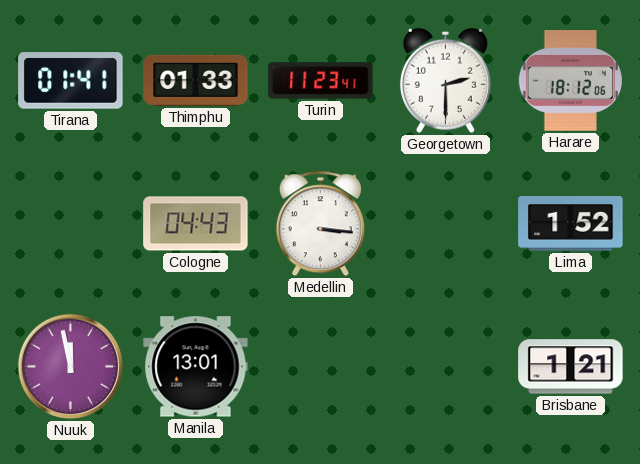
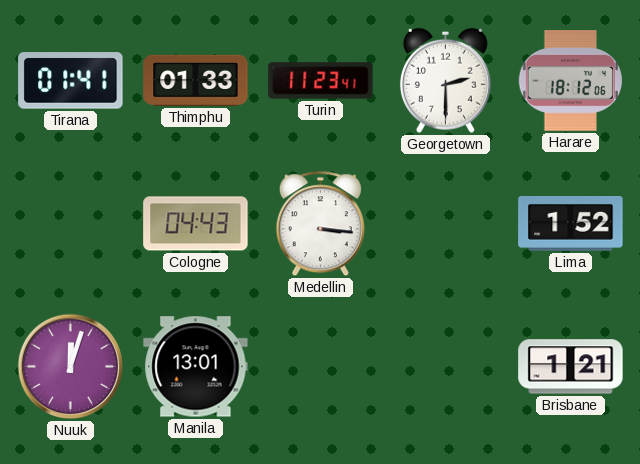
Nuuk: 11:58 -> 12:03
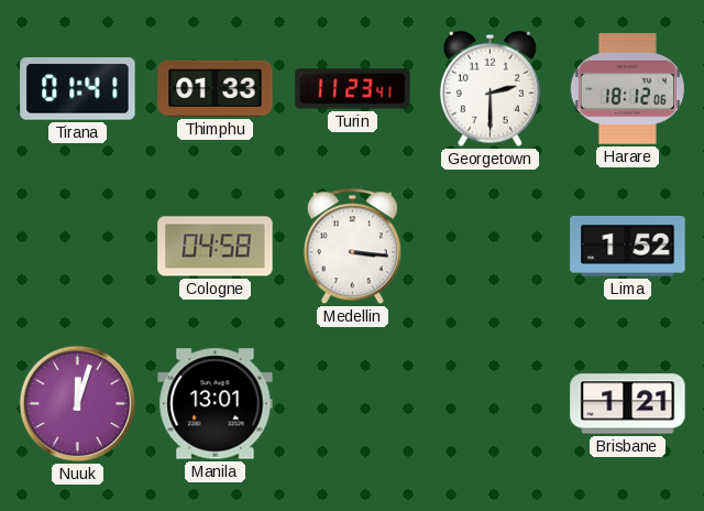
Cologne: 04:43 -> 04:58
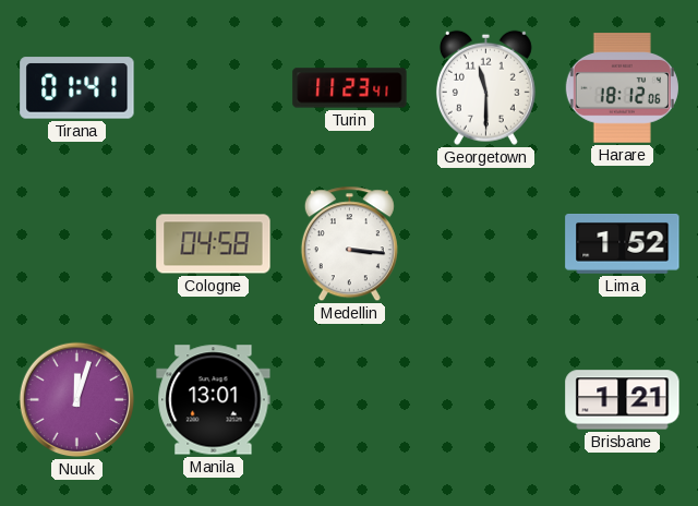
Thimphu: 01:33 -> none
Georgetown: 2:30 -> 11:30
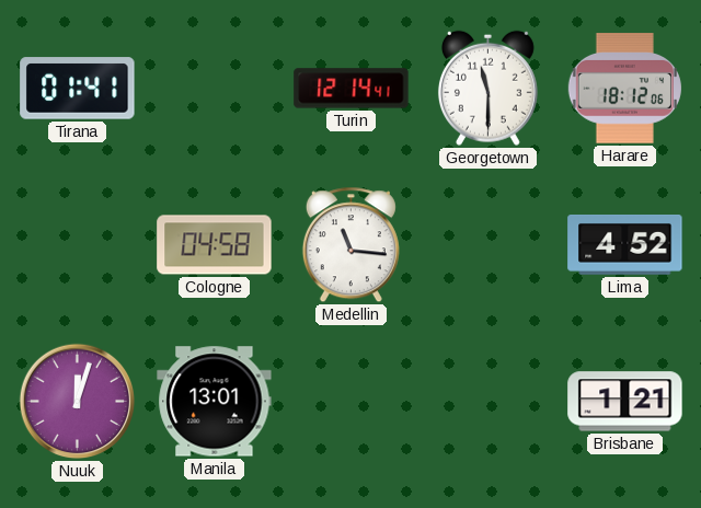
Turin: 11:23 -> 12:14
Medellin: 3:16 -> 11:16
Lima: 1:52 -> 4:52
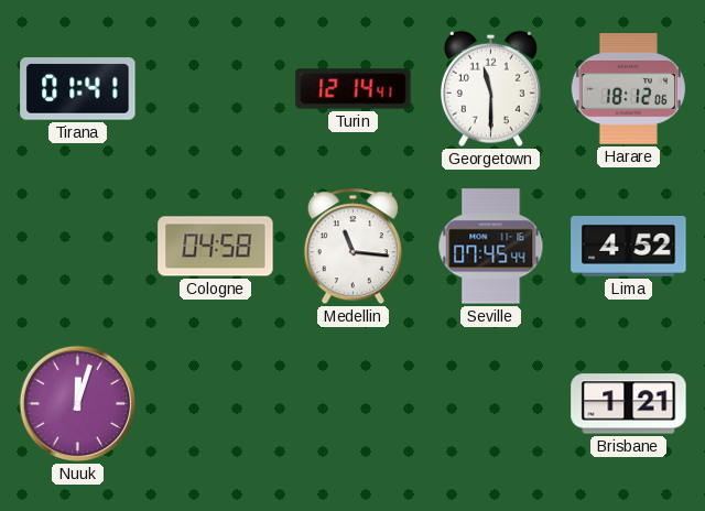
Seville: none -> 07:45
Manila: 13:01 -> none
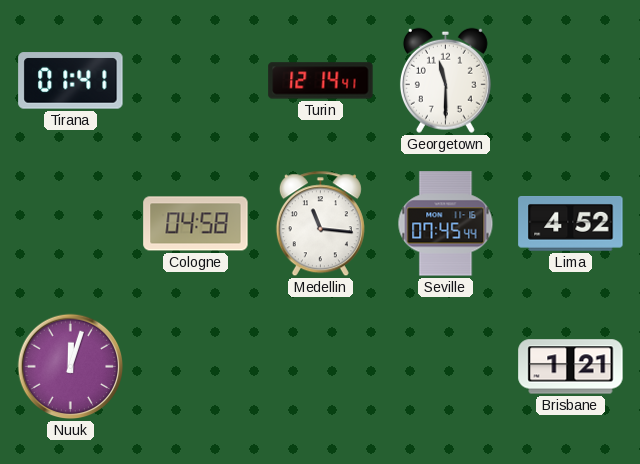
Harare: 18:12 -> none
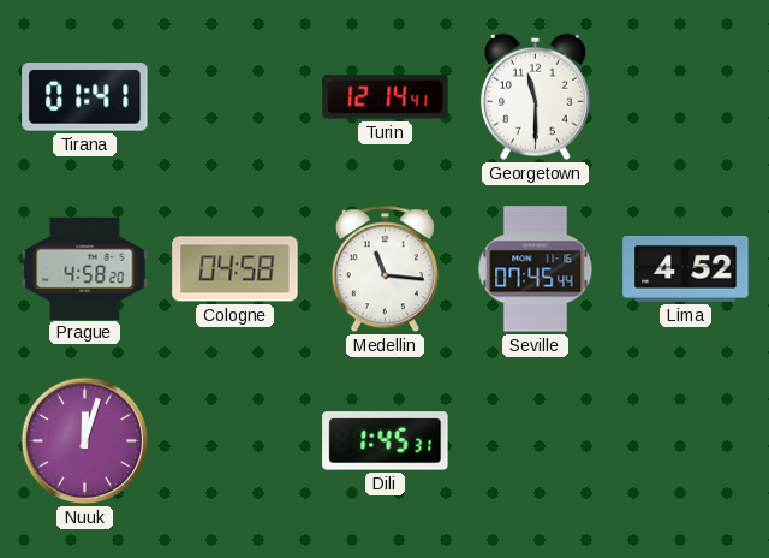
Prague: none -> 4:58
Dili: none -> 1:45
Brisbane: 1:21 -> none
